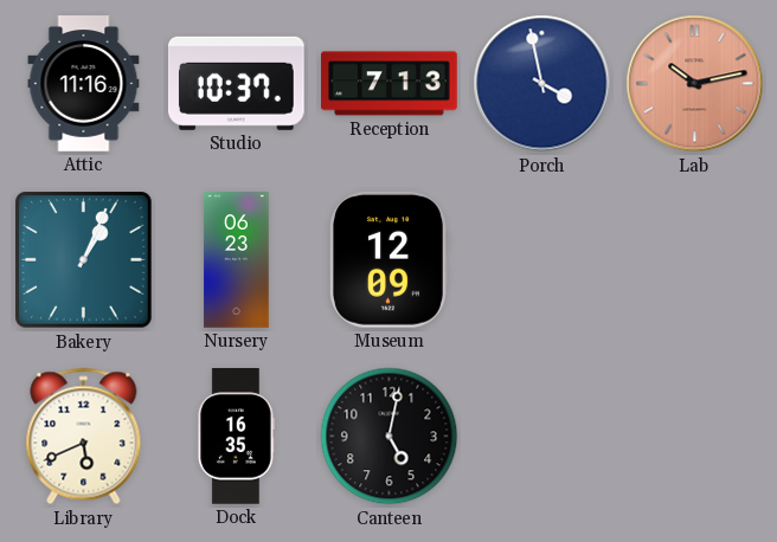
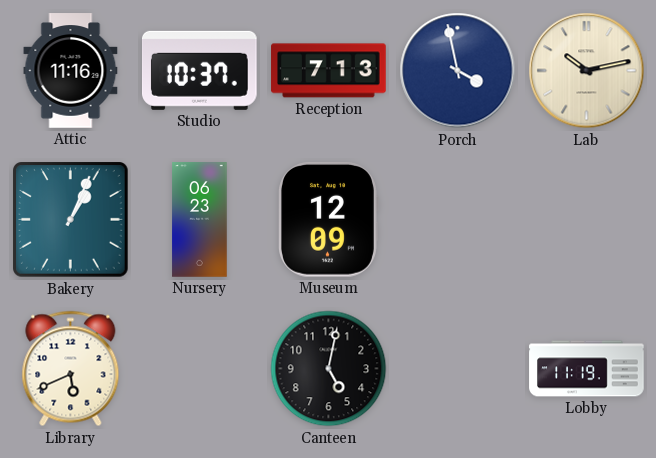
Lab dial: salmon -> cream
Dock: 16:35 -> none
Lobby: none -> 11:19
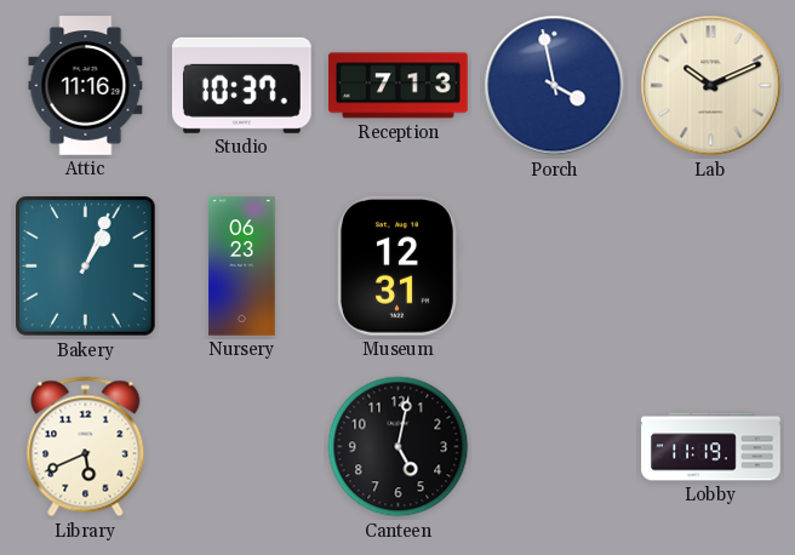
Lab: 10:13 -> 10:11
Museum: 12:09 -> 12:31
